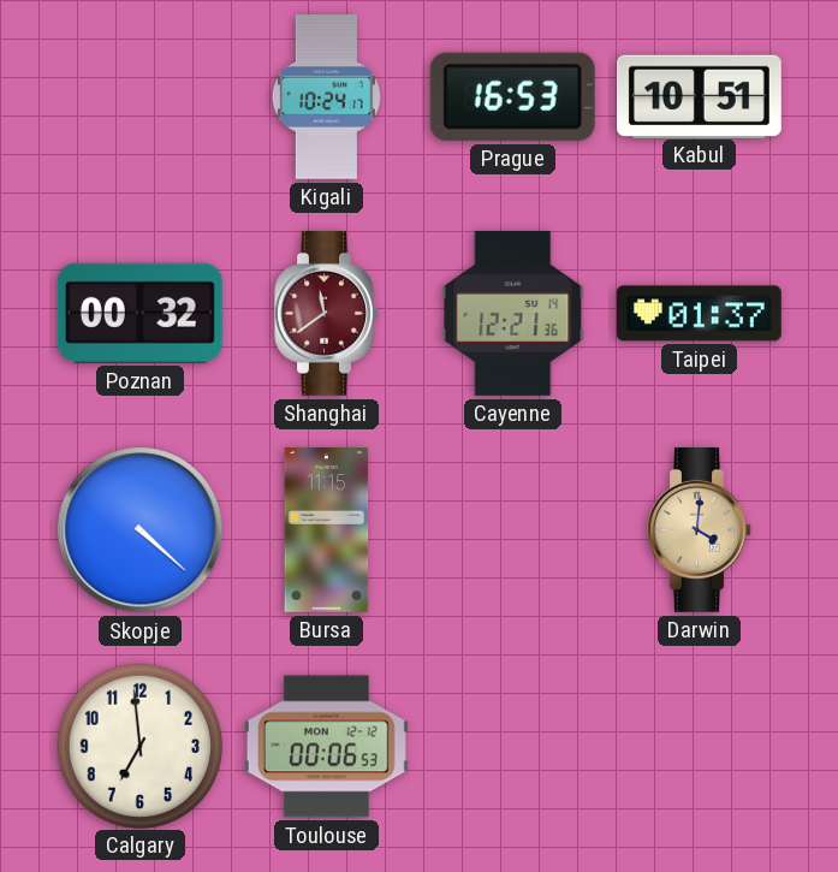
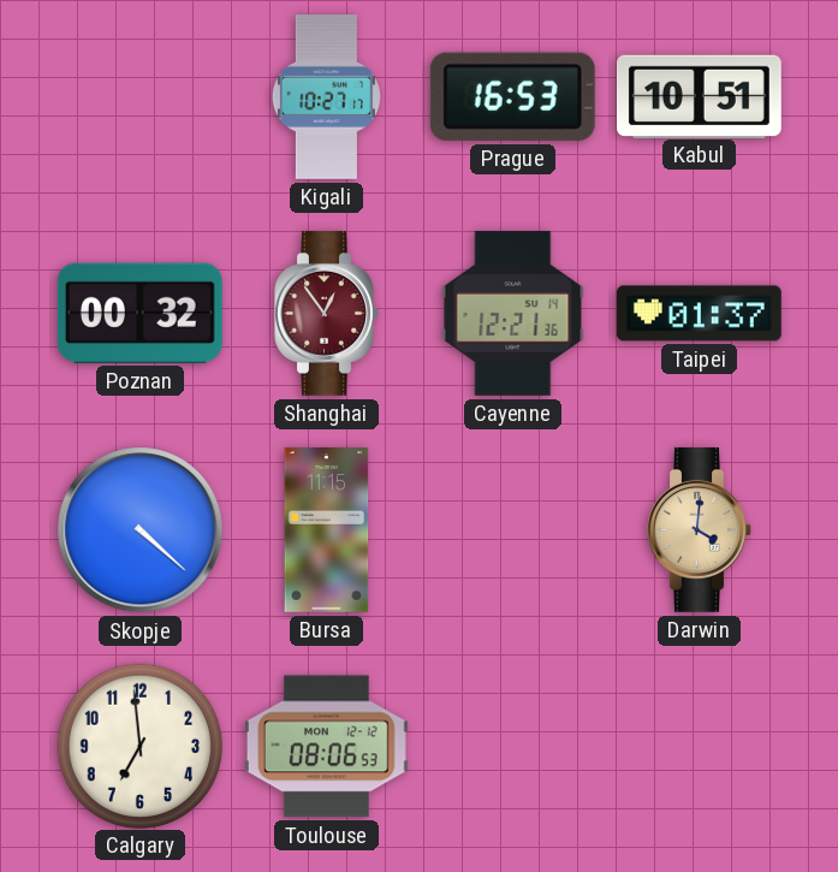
Kigali: 10:24 -> 10:27
Shanghai: 11:39 -> 12:54
Toulouse: 00:06 -> 08:06
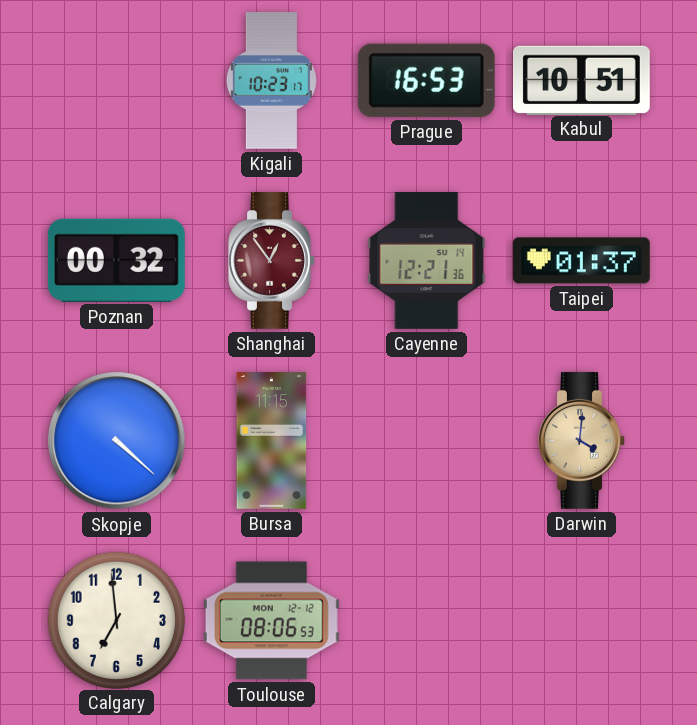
Kigali: 10:27 -> 10:23
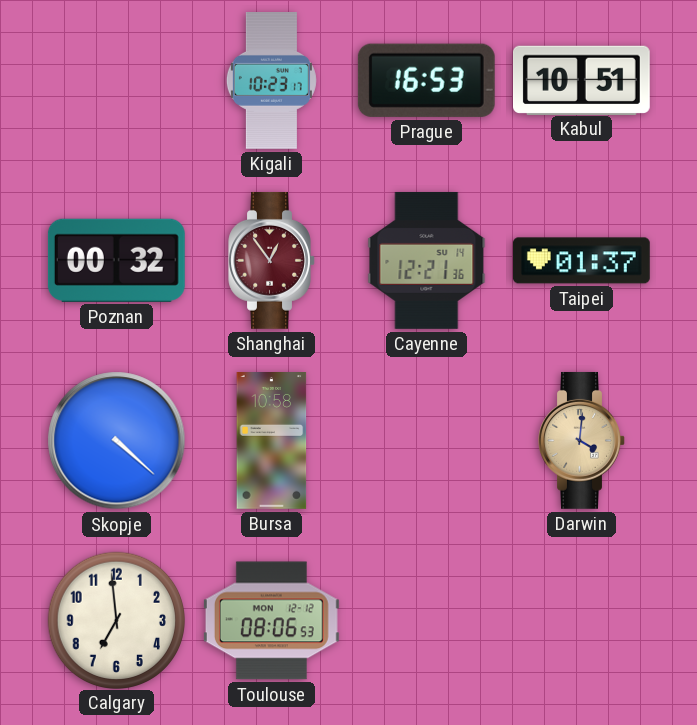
Bursa: 11:15 -> 10:58
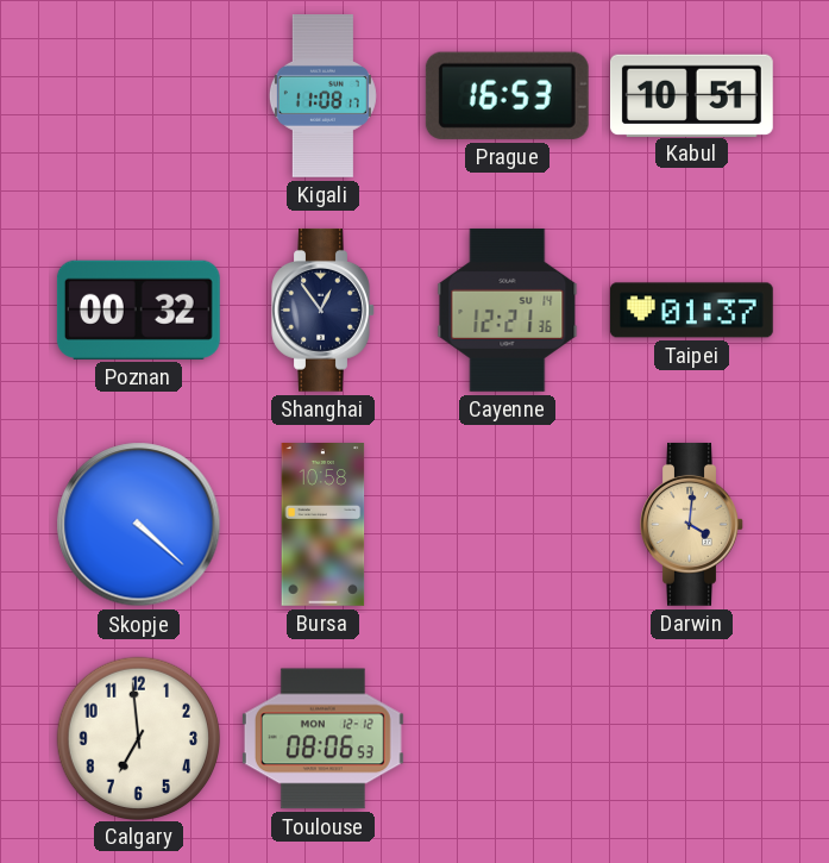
Kigali: 10:23 -> 11:08
Shanghai dial: burgundy -> navy
